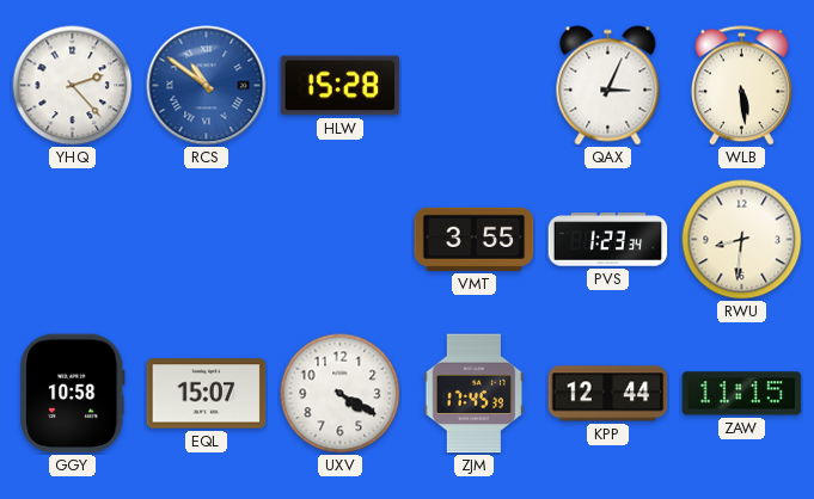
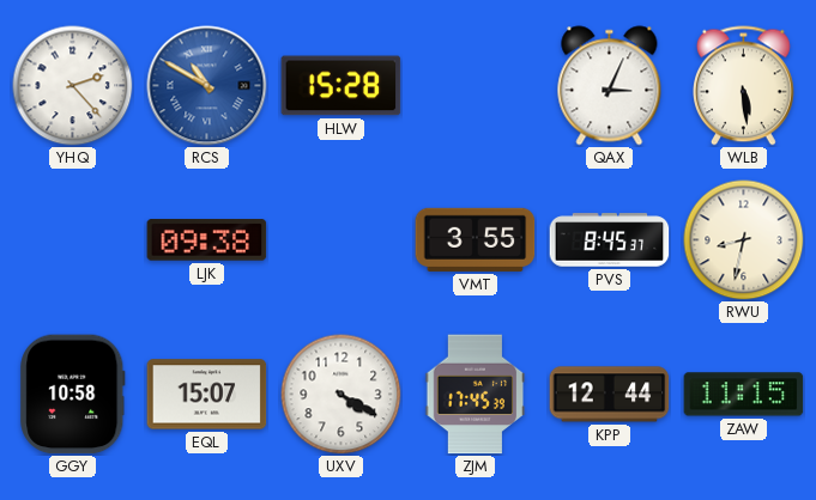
RCS: 10:51 -> 10:50
LJK: none -> 09:38
PVS: 1:23 -> 8:45
RWU: 8:31 -> 8:32
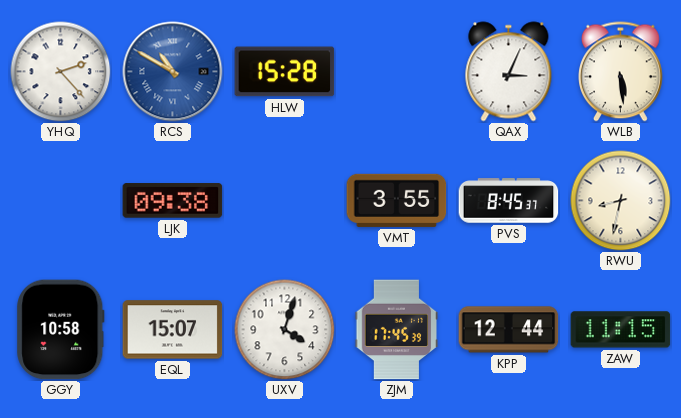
UXV: 4:20 -> 4:03
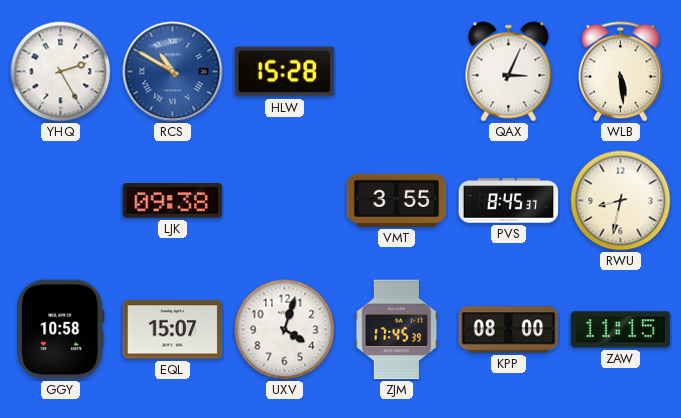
YHQ: 2:23 -> 2:25
KPP: 12:44 -> 08:00
